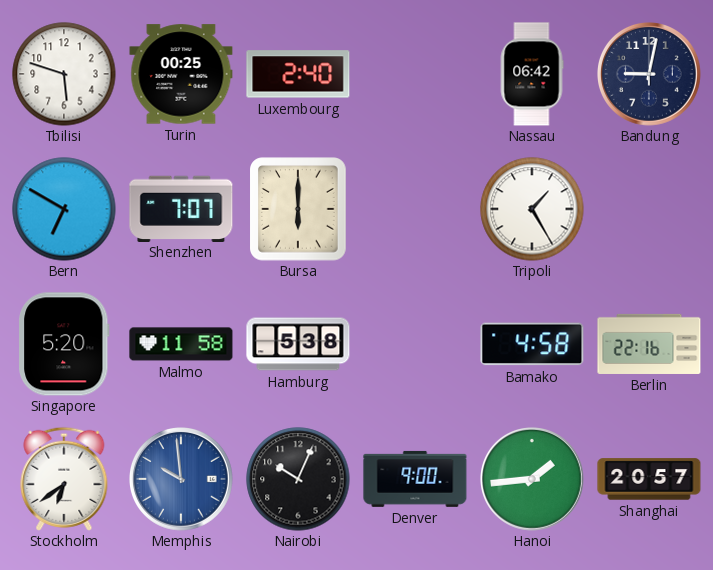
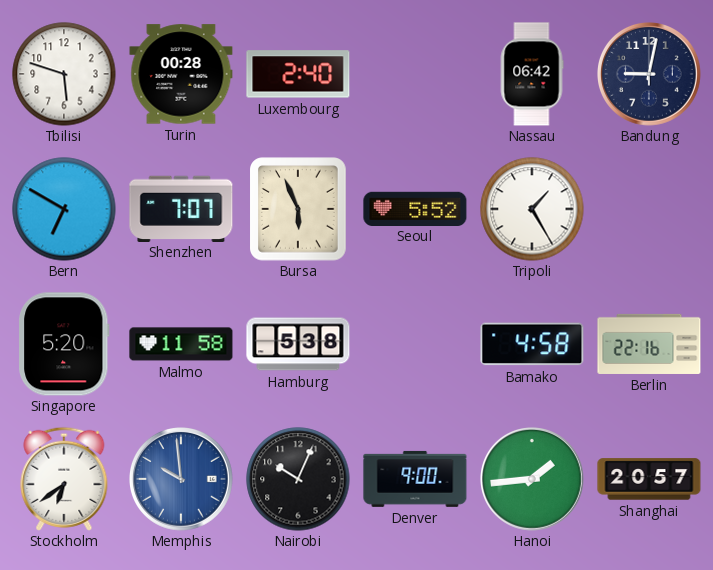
Turin: 00:25 -> 00:28
Bursa: 6:00 -> 5:56
Seoul: none -> 5:52
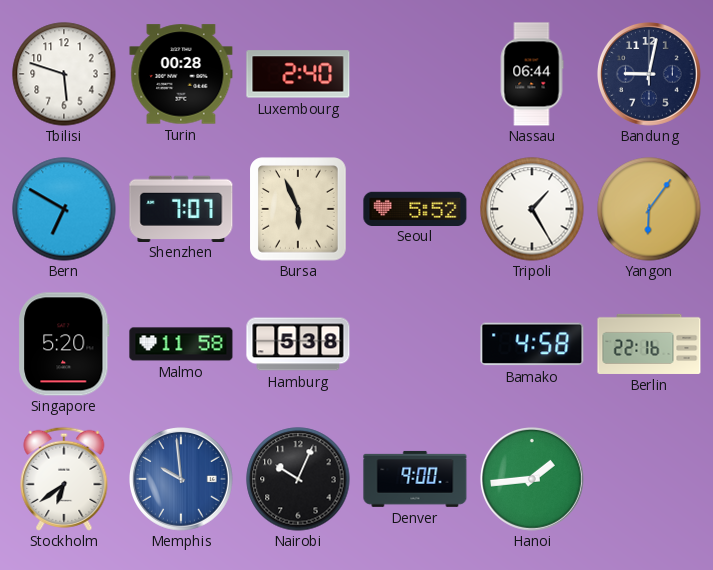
Nassau: 06:42 -> 06:44
Yangon: none -> 6:06
Shanghai: 20:57 -> none
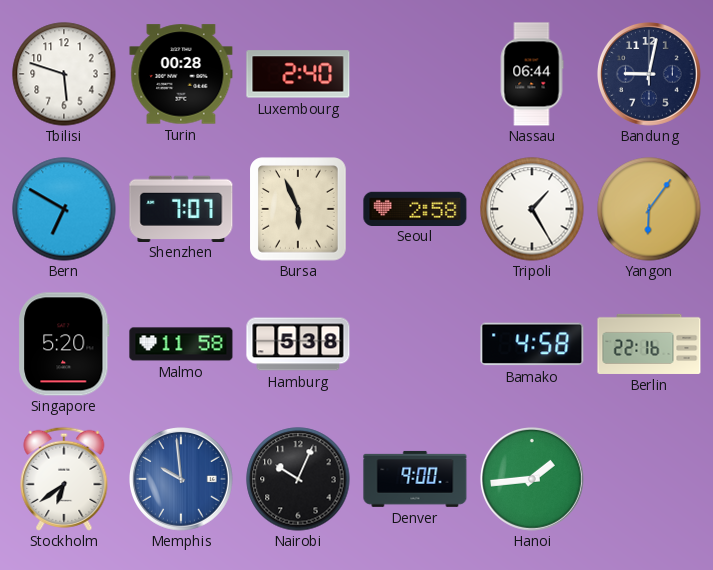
Seoul: 5:52 -> 2:58
